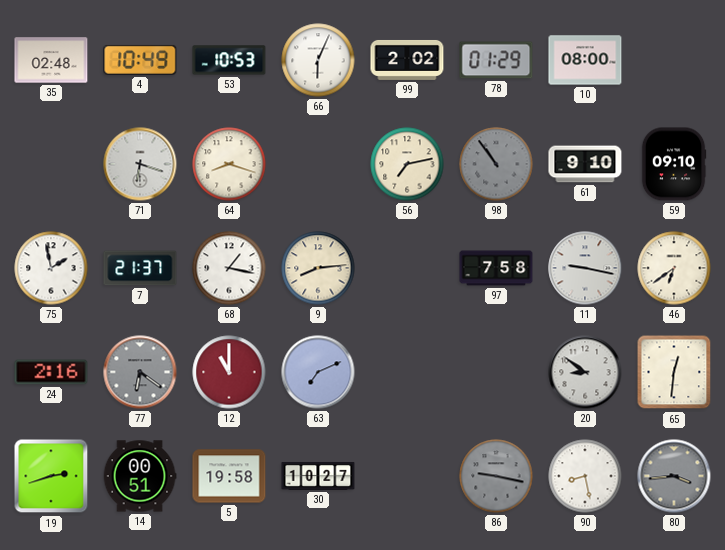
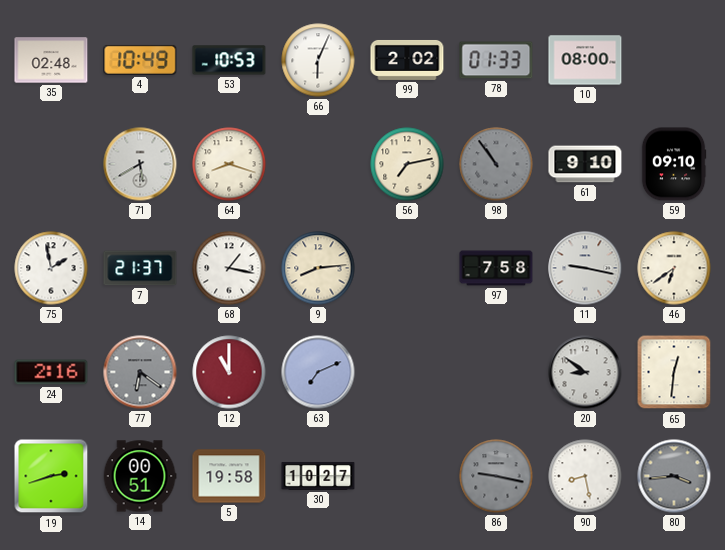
78: 01:29 -> 01:33
71: 6:18 -> 5:40
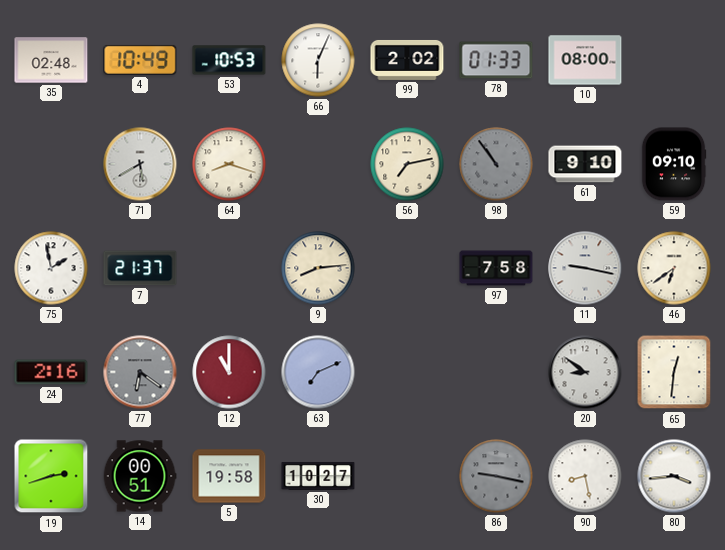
68: 1:17 -> none
80 dial: grey -> white
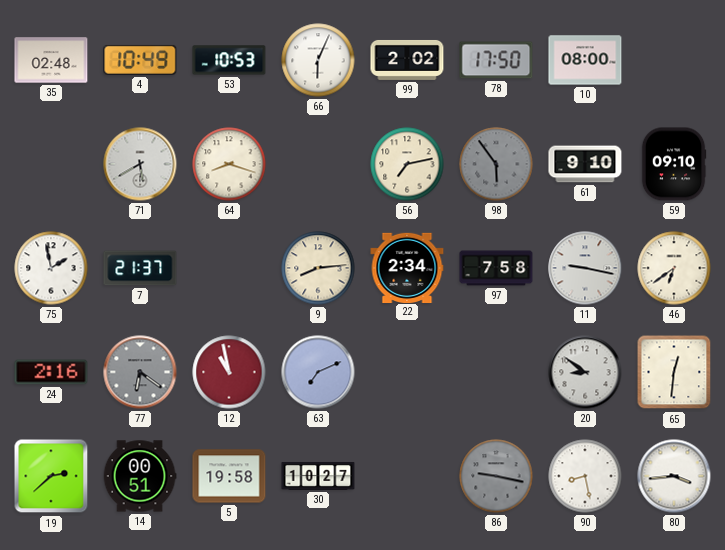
78: 01:33 -> 17:50
98: 10:54 -> 5:54
22: none -> 2:34
12: 11:00 -> 10:58
19: 2:42 -> 2:38
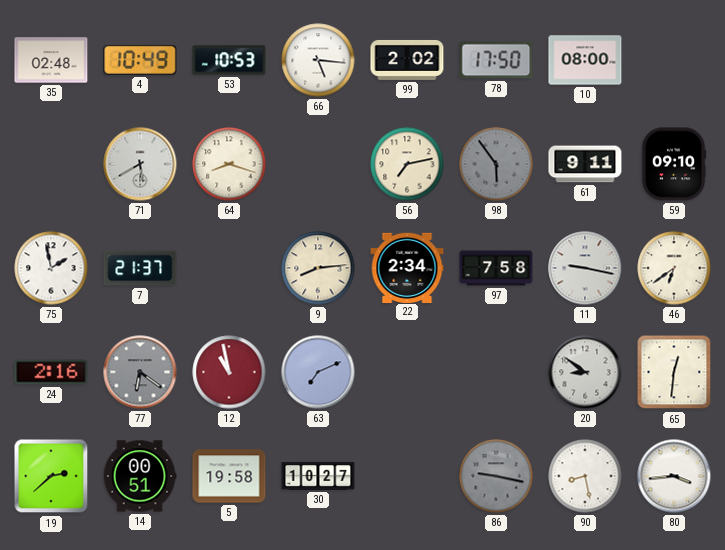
66: 6:04 -> 5:16
61: 9:10 -> 9:11
